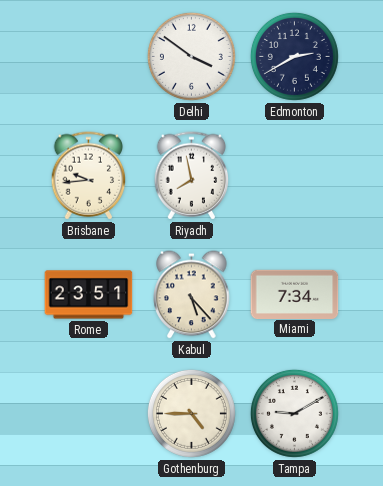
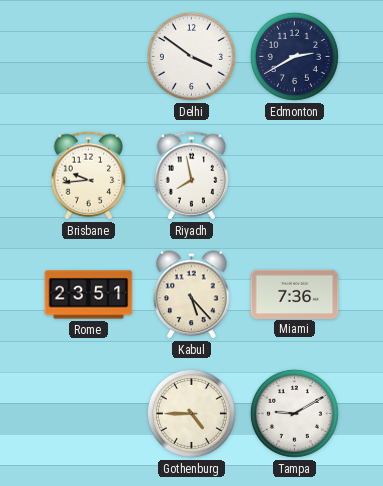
Miami: 7:34 -> 7:36
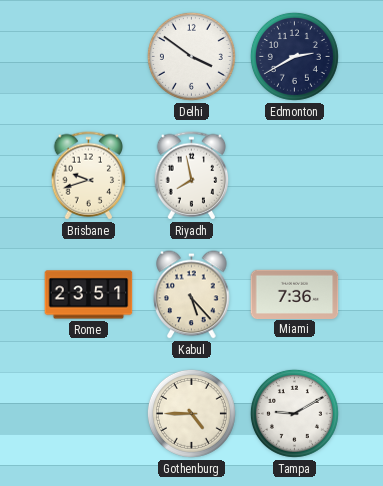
Brisbane: 9:44 -> 9:42
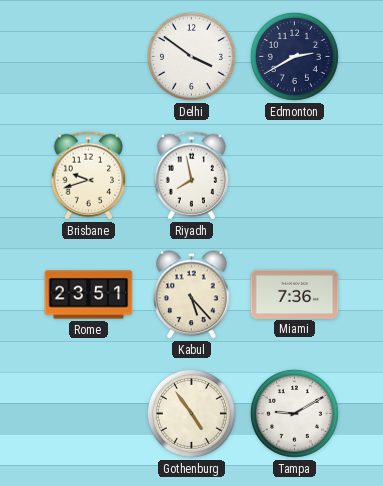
Gothenburg: 4:45 -> 4:54
